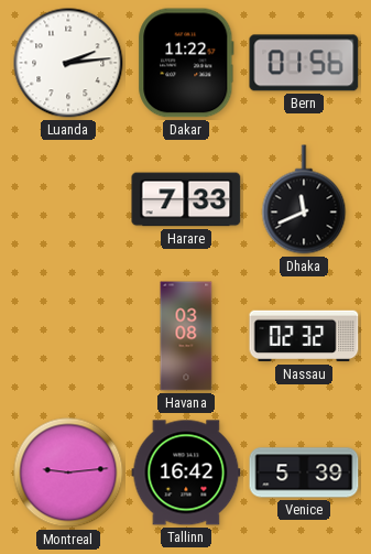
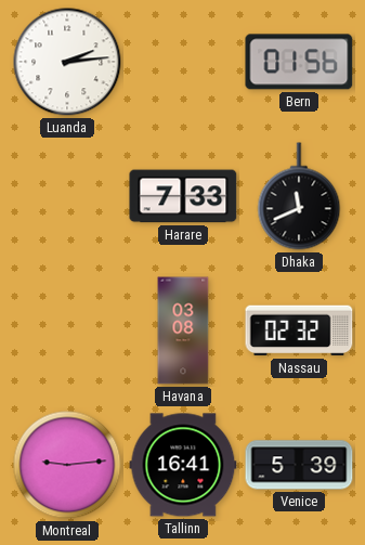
Dakar: 11:22 -> none
Tallinn: 16:42 -> 16:41
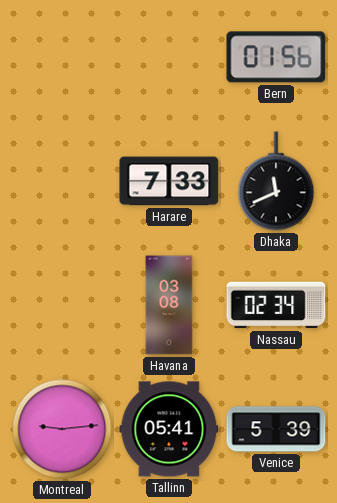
Luanda: 2:14 -> none
Nassau: 02:32 -> 02:34
Tallinn: 16:41 -> 05:41
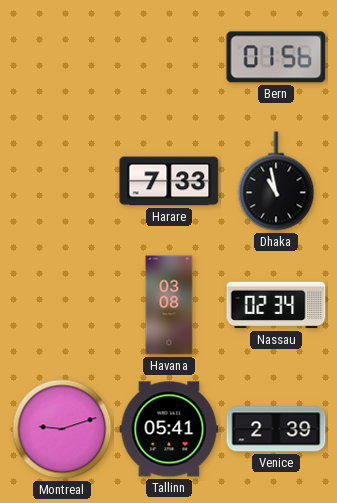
Dhaka: 11:41 -> 10:58
Montreal: 9:14 -> 9:12
Venice: 5:39 -> 2:39
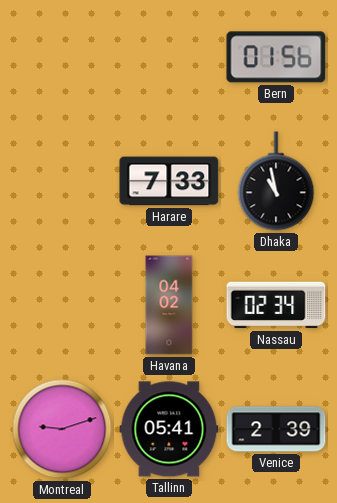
Havana: 03:08 -> 04:02
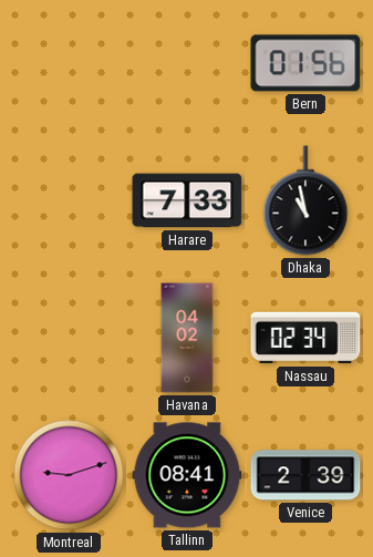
Tallinn: 05:41 -> 08:41
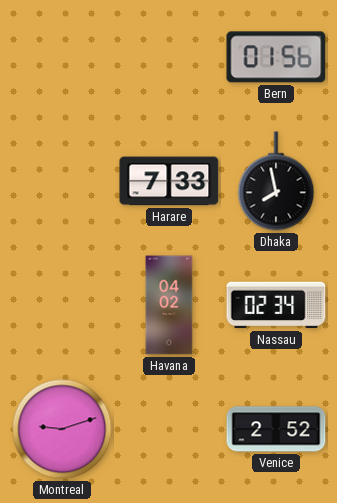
Dhaka: 10:58 -> 7:58
Tallinn: 08:41 -> none
Venice: 2:39 -> 2:52
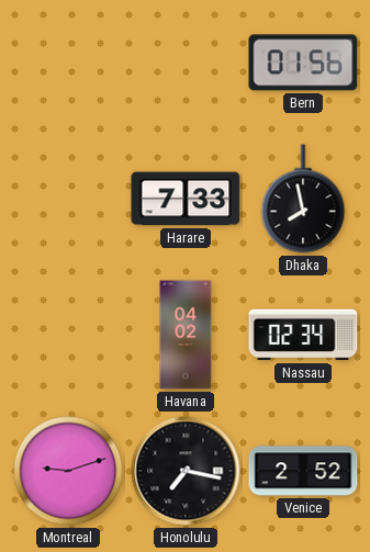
Honolulu: none -> 7:17
